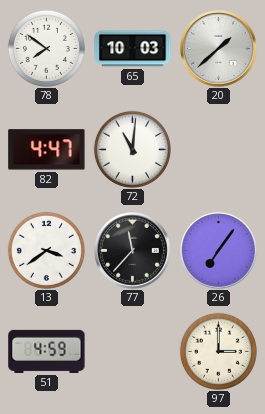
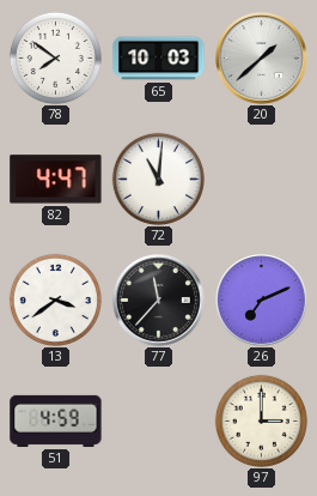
26: 7:06 -> 7:11
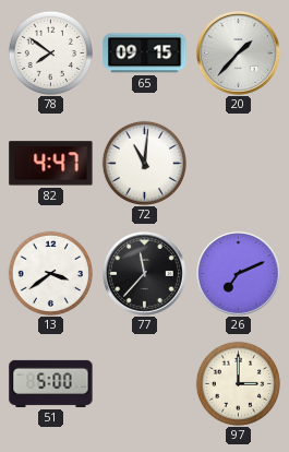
65: 10:03 -> 09:15
20: 1:38 -> 1:37
51: 4:59 -> 5:00
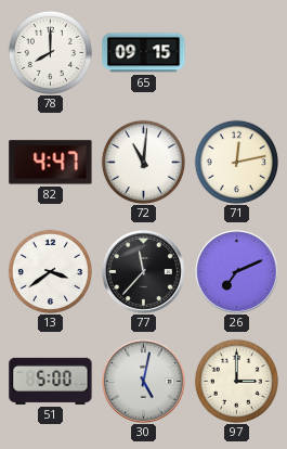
78: 7:51 -> 8:00
20: 1:37 -> none
71: none -> 12:13
30: none -> 5:02
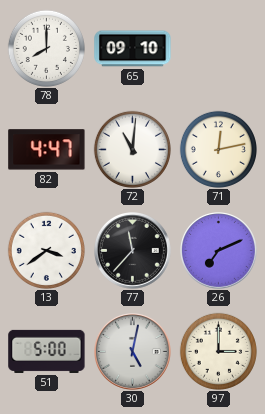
65: 09:15 -> 09:10
